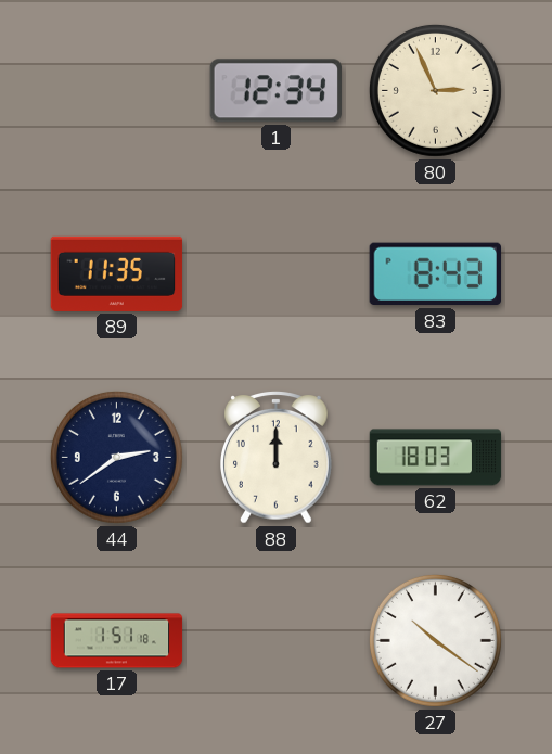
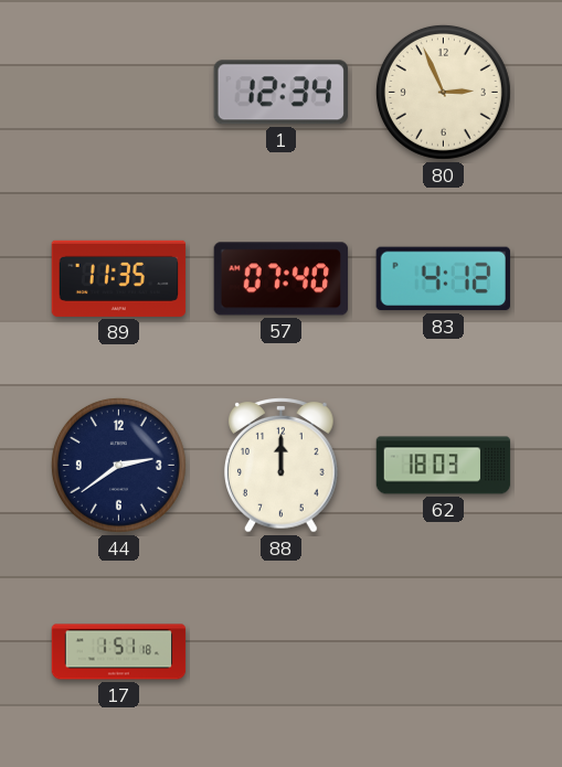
57: none -> 07:40
83: 8:43 -> 4:12
27: 10:21 -> none
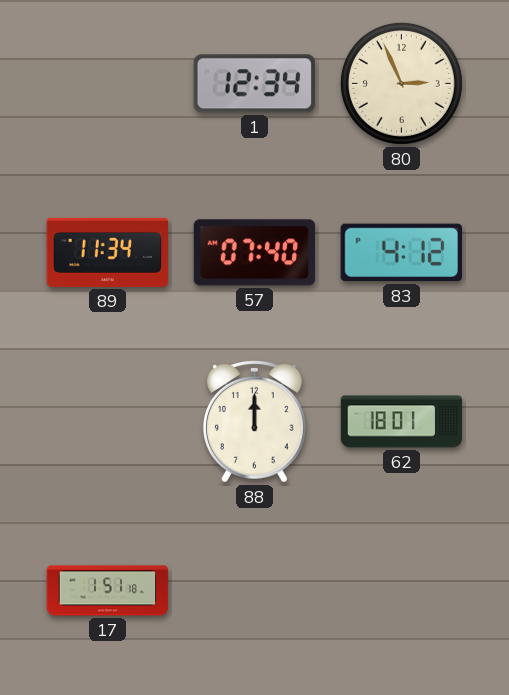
89: 11:35 -> 11:34
44: 2:39 -> none
62: 18:03 -> 18:01
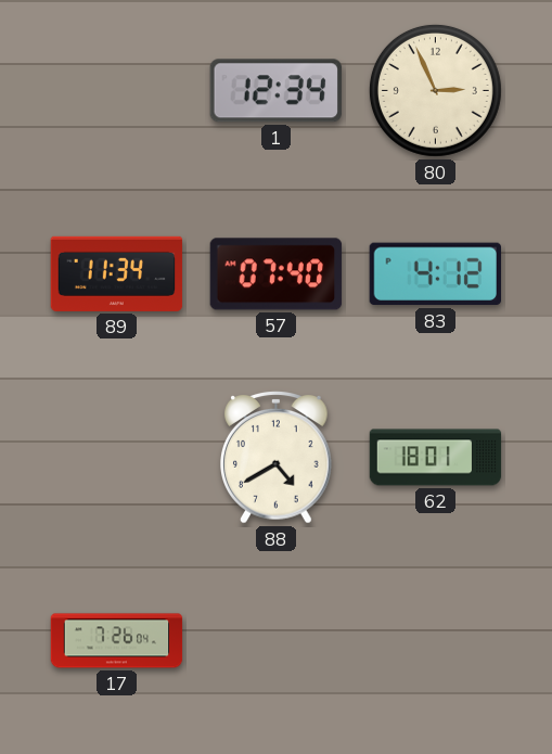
88: 12:00 -> 4:40
17: 1:51 -> 7:26
